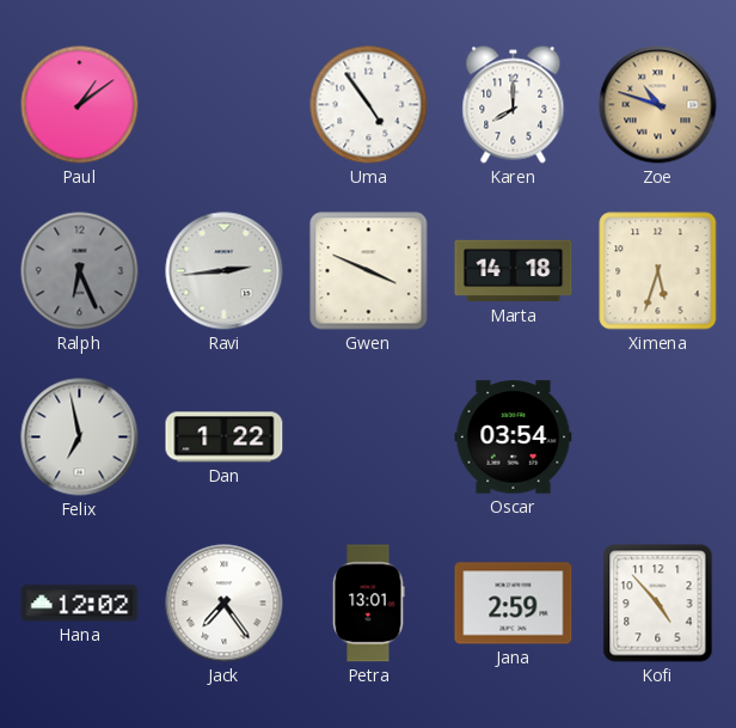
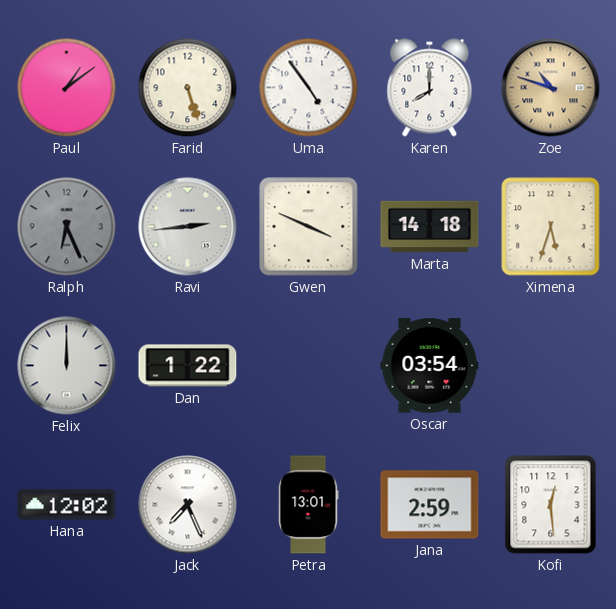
Farid: none -> 5:27
Felix: 6:58 -> 12:00
Jack: 7:24 -> 7:26
Kofi: 4:53 -> 12:29
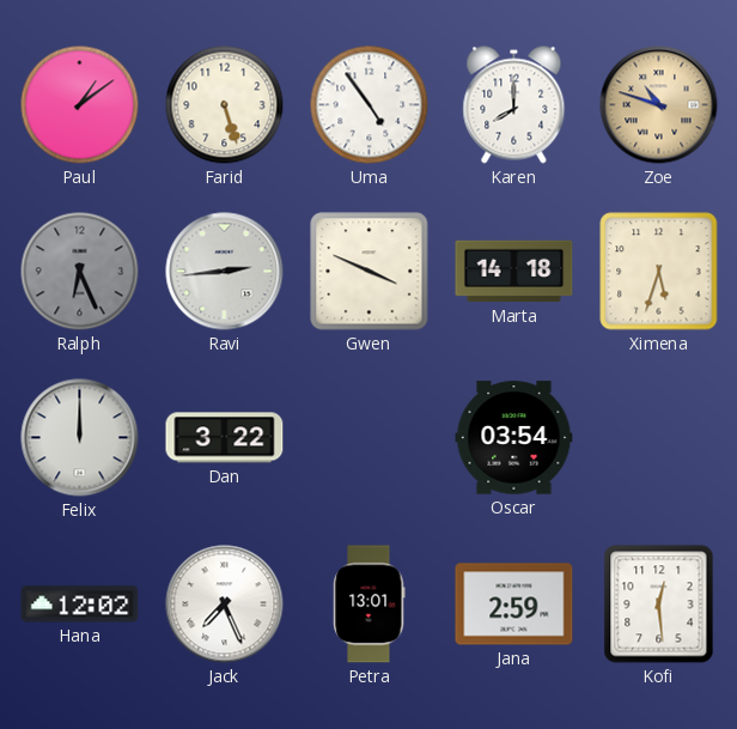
Dan: 1:22 -> 3:22
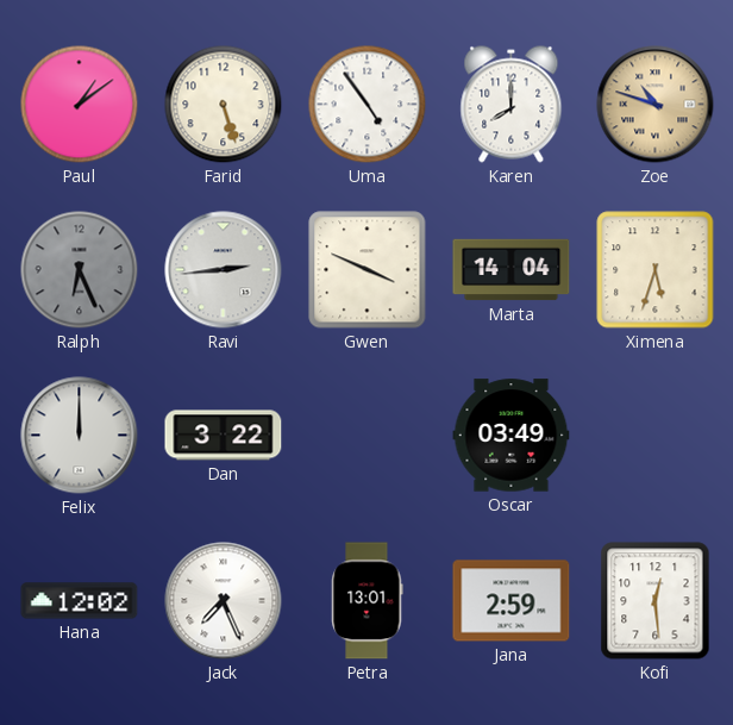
Marta: 14:18 -> 14:04
Oscar: 03:54 -> 03:49
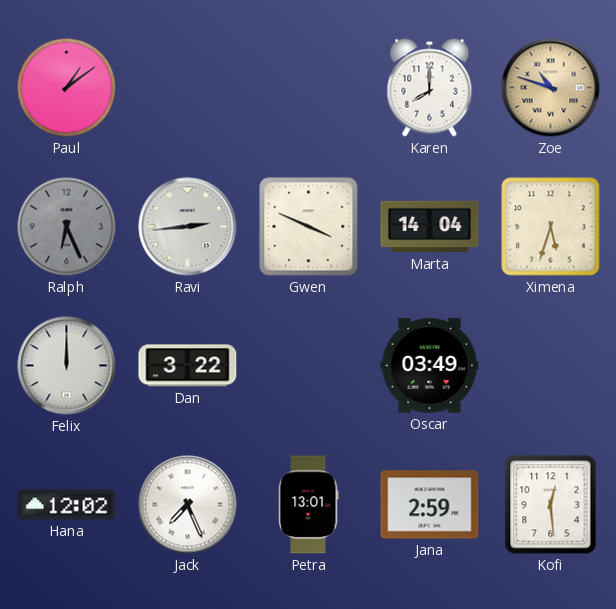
Farid: 5:27 -> none
Uma: 4:54 -> none
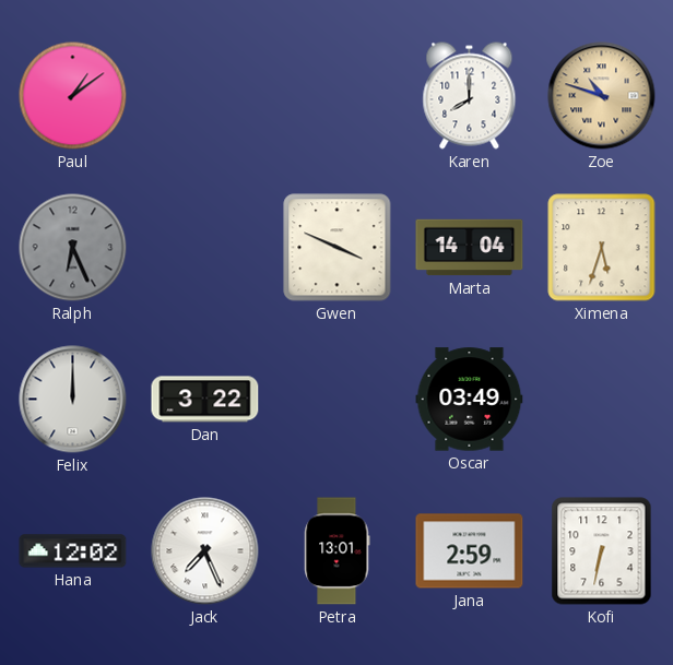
Ravi: 2:44 -> none
Kofi: 12:29 -> 6:32
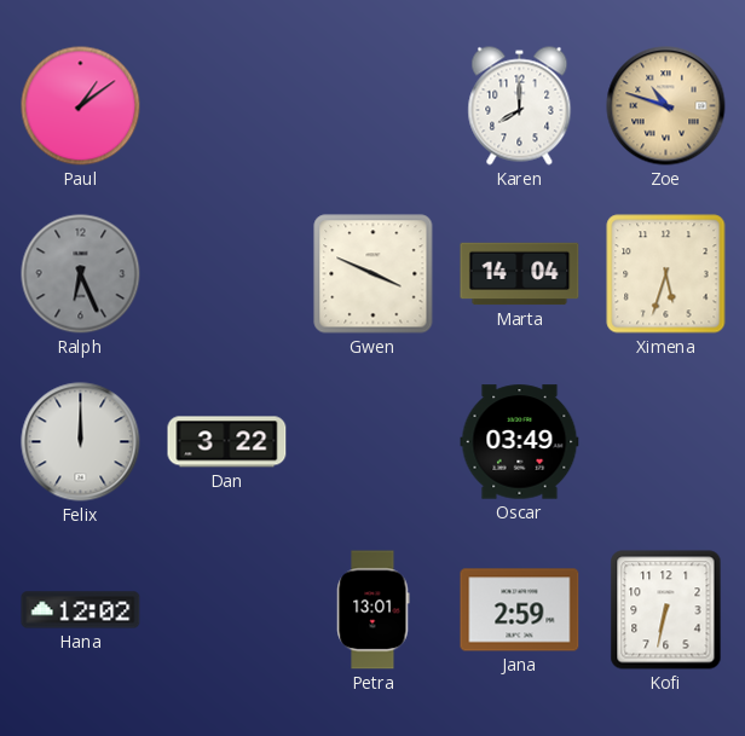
Jack: 7:26 -> none
